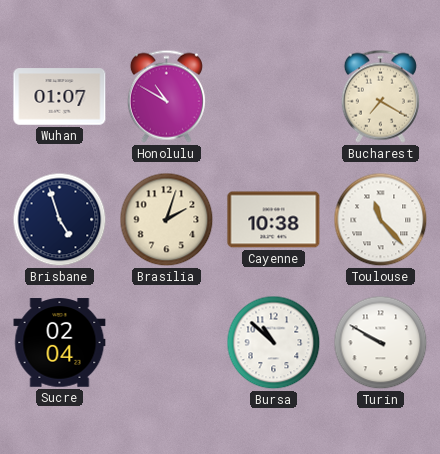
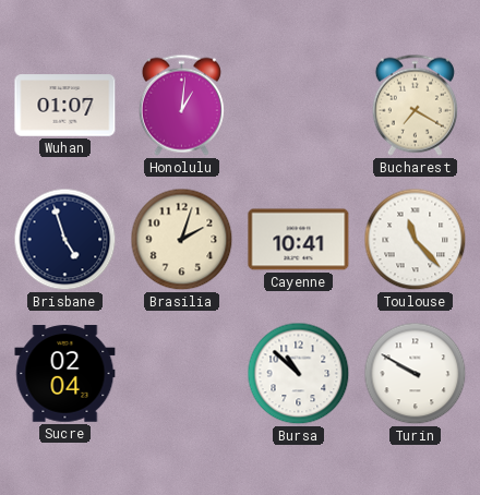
Honolulu: 10:50 -> 1:01
Cayenne: 10:38 -> 10:41
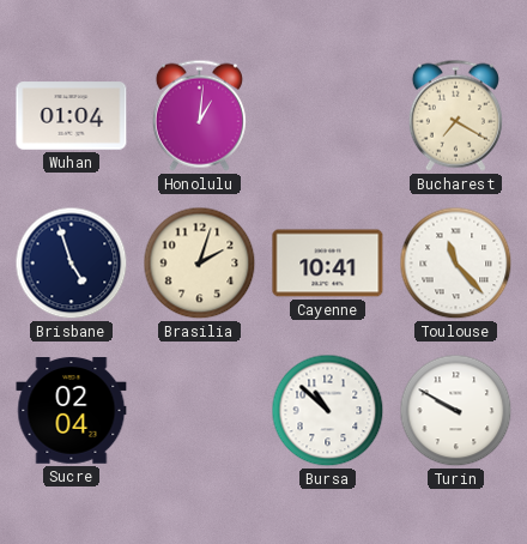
Wuhan: 01:07 -> 01:04
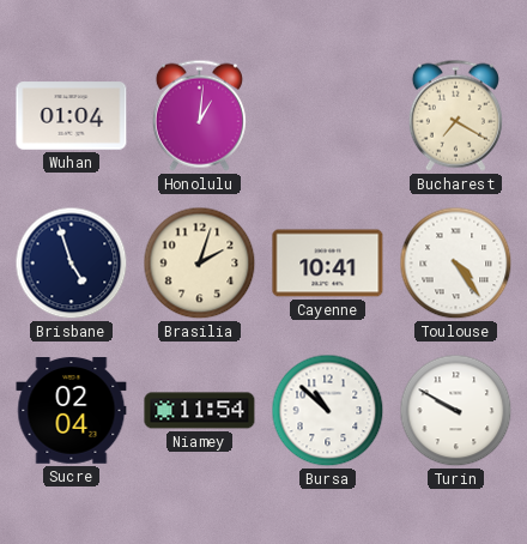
Toulouse: 11:23 -> 4:24
Niamey: none -> 11:54
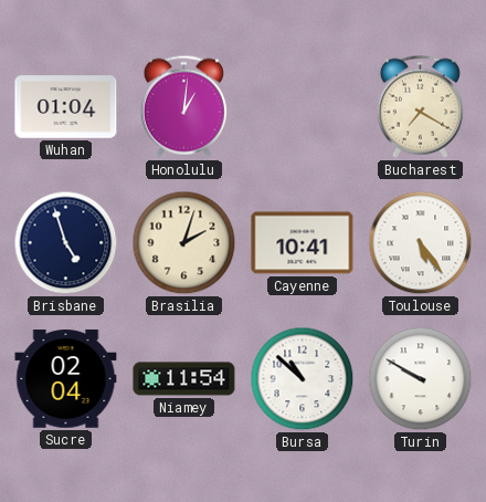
Toulouse: 4:24 -> 5:24
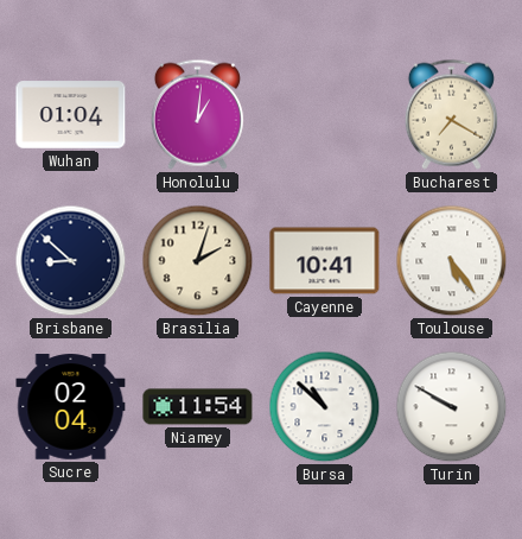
Brisbane: 4:57 -> 8:52
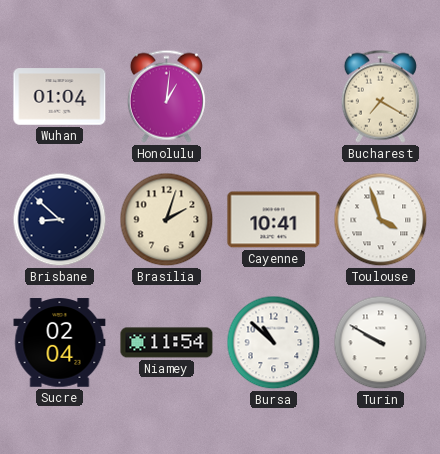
Toulouse: 5:24 -> 3:57
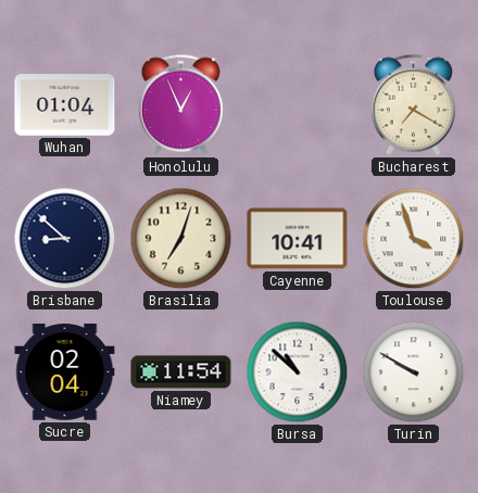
Honolulu: 1:01 -> 12:56
Brasilia: 2:03 -> 7:03
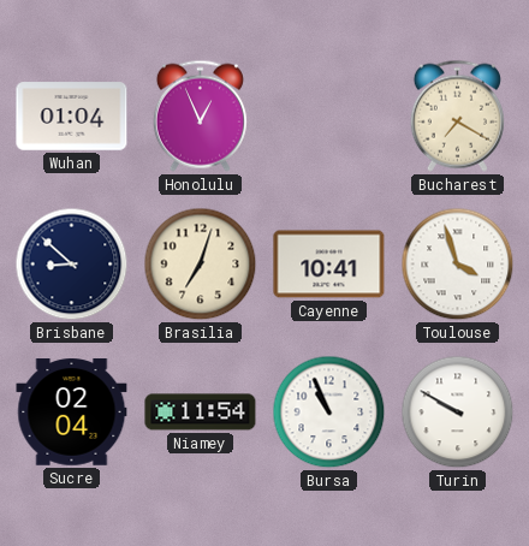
Bursa: 10:52 -> 10:56
